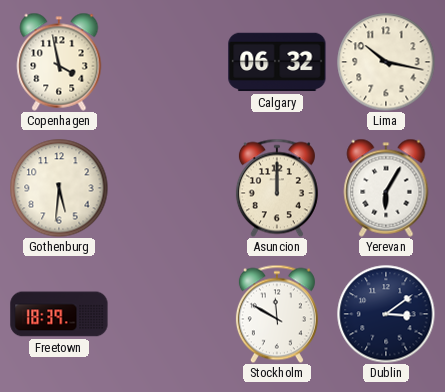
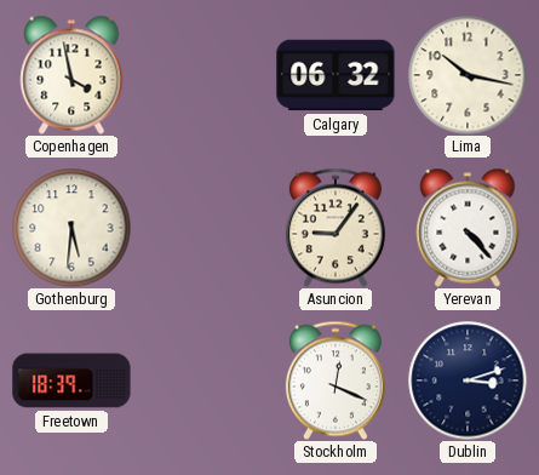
Asuncion: 12:00 -> 9:06
Yerevan: 6:05 -> 4:23
Stockholm: 11:50 -> 12:19
Dublin: 3:09 -> 3:12
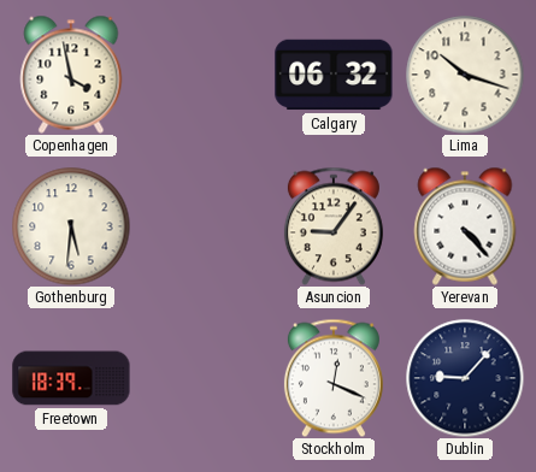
Lima: 10:17 -> 10:18
Dublin: 3:12 -> 9:07
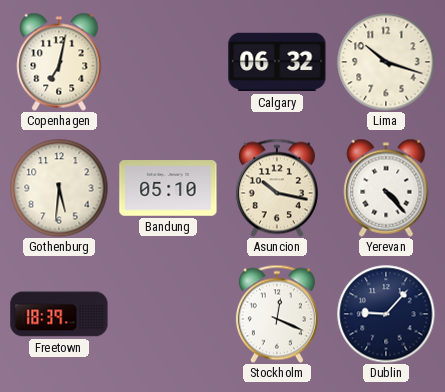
Copenhagen: 3:58 -> 7:02
Bandung: none -> 05:10
Asuncion: 9:06 -> 10:17
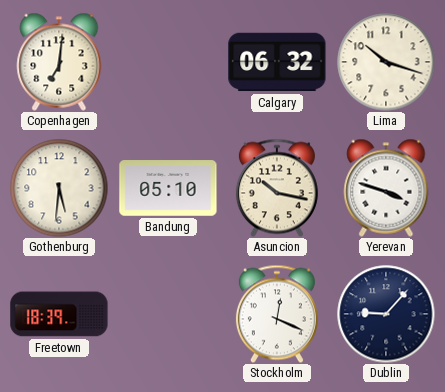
Copenhagen: 7:02 -> 7:01
Yerevan: 4:23 -> 3:48
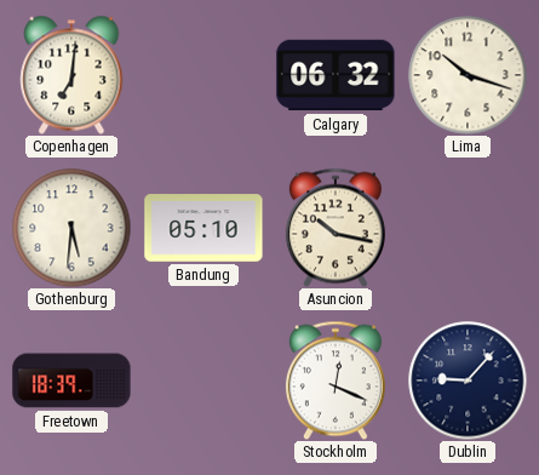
Yerevan: 3:48 -> none
